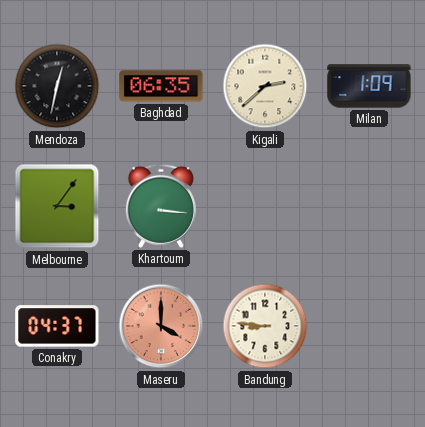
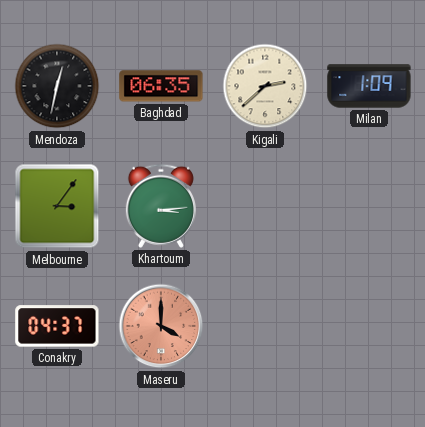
Khartoum: 3:16 -> 3:14
Bandung: 8:46 -> none
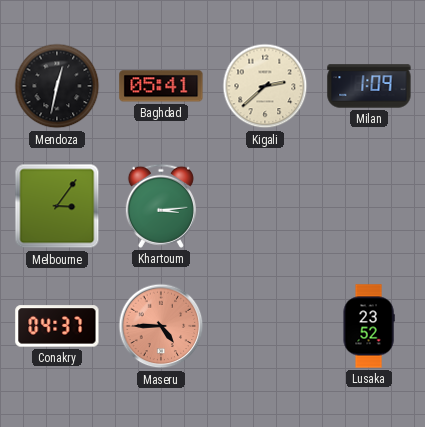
Baghdad: 06:35 -> 05:41
Maseru: 4:00 -> 4:45
Lusaka: none -> 23:52
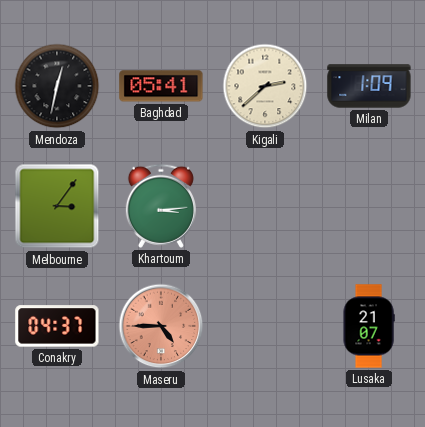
Lusaka: 23:52 -> 21:07
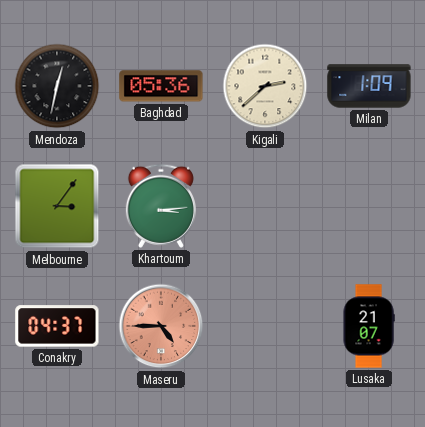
Baghdad: 05:41 -> 05:36
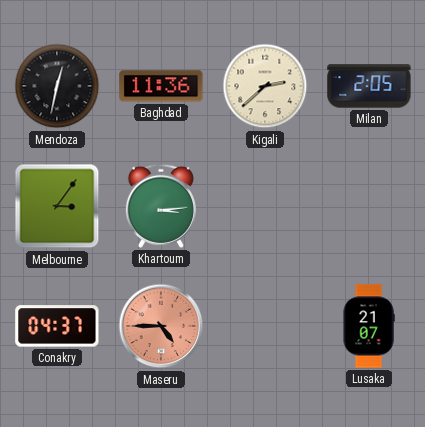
Baghdad: 05:36 -> 11:36
Milan: 1:09 -> 2:05
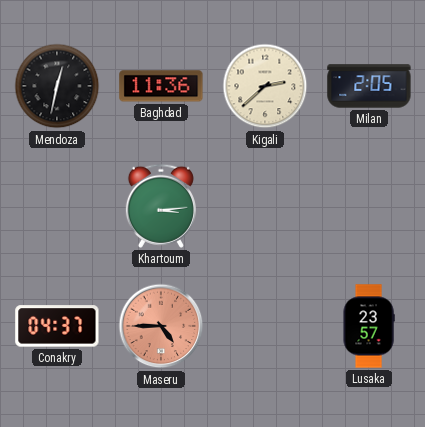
Melbourne: 3:06 -> none
Lusaka: 21:07 -> 23:57
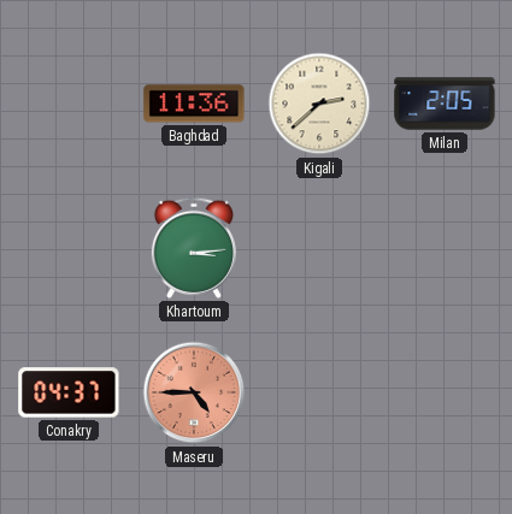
Mendoza: 12:32 -> none
Lusaka: 23:57 -> none
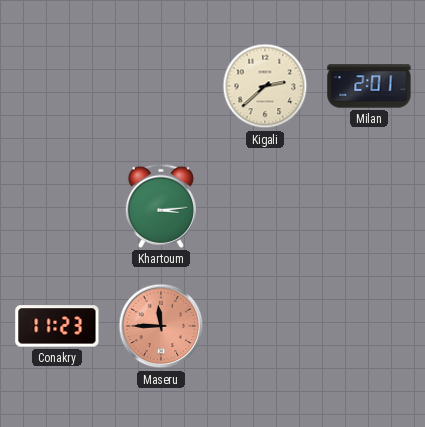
Baghdad: 11:36 -> none
Milan: 2:05 -> 2:01
Conakry: 04:37 -> 11:23
Maseru: 4:45 -> 11:45
